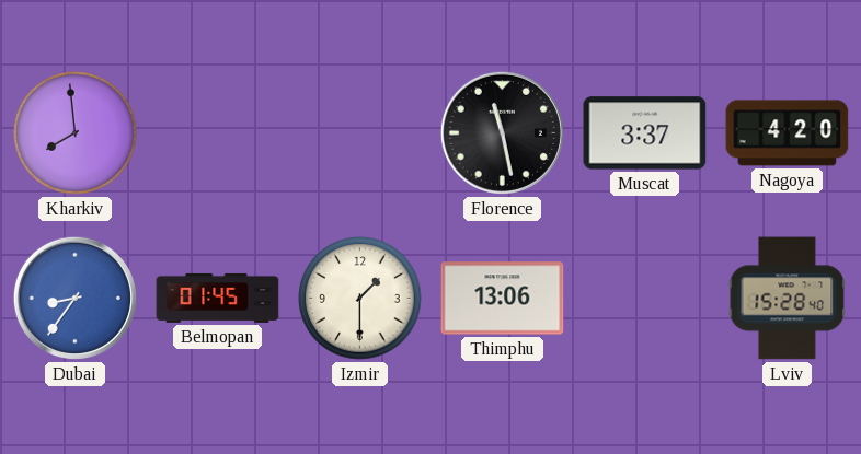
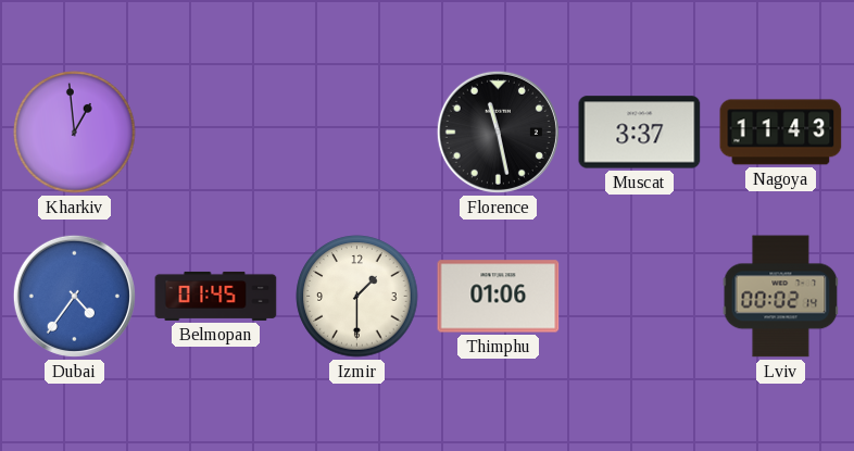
Kharkiv: 7:59 -> 12:59
Nagoya: 4:20 -> 11:43
Dubai: 8:36 -> 4:36
Thimphu: 13:06 -> 01:06
Lviv: 15:28 -> 00:02
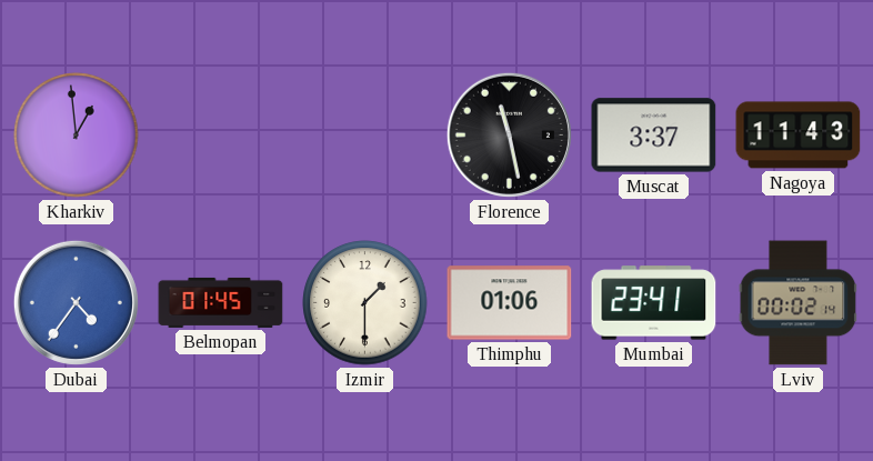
Mumbai: none -> 23:41
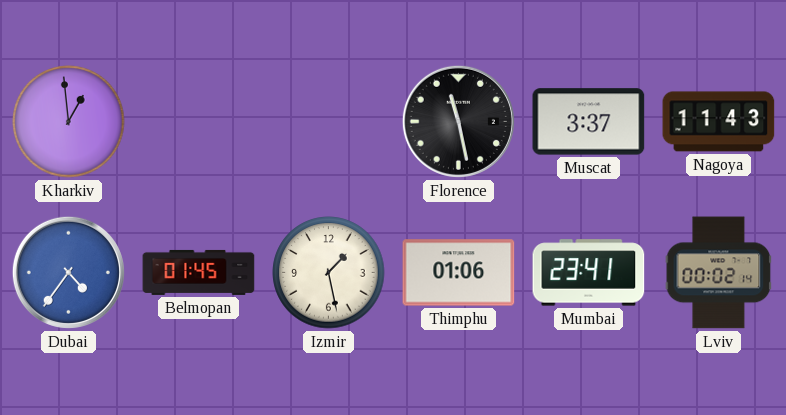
Izmir: 1:30 -> 1:28
